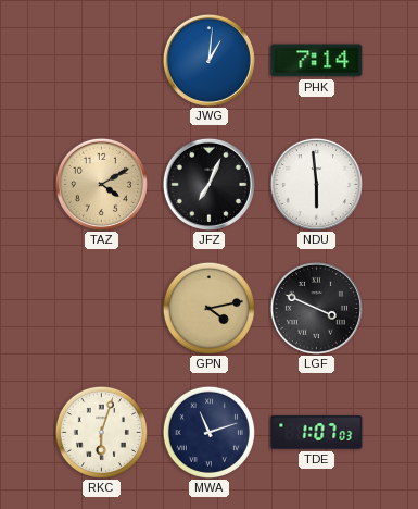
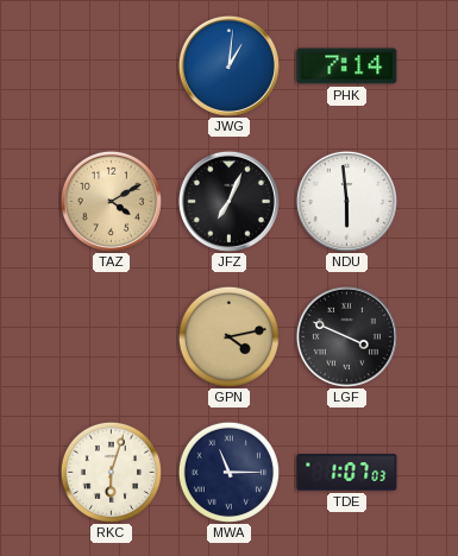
MWA: 11:12 -> 11:15
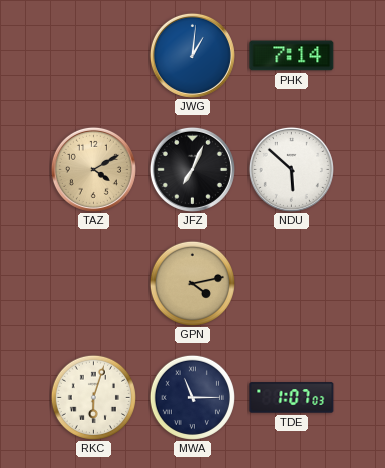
NDU: 5:59 -> 5:52
LGF: 3:49 -> none
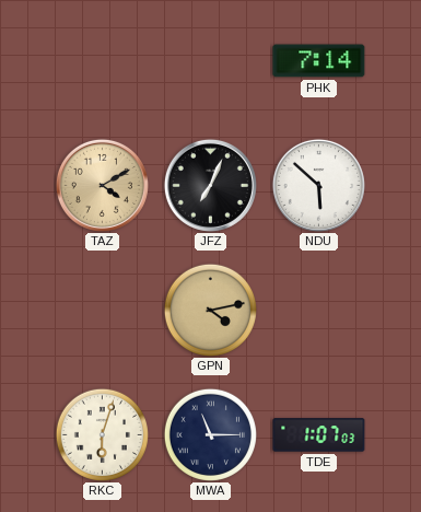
JWG: 1:01 -> none
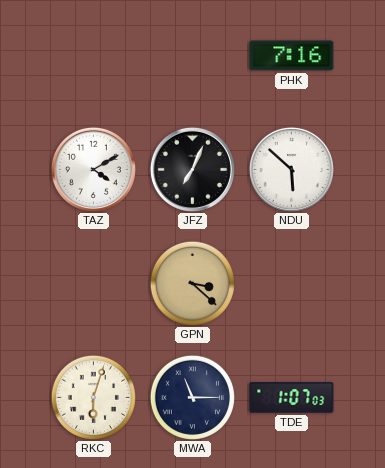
PHK: 7:14 -> 7:16
TAZ dial: champagne -> white
GPN: 4:13 -> 3:22
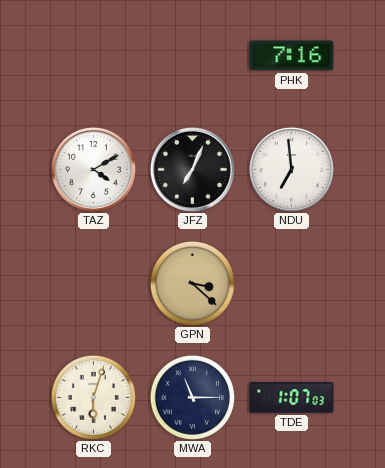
NDU: 5:52 -> 6:59
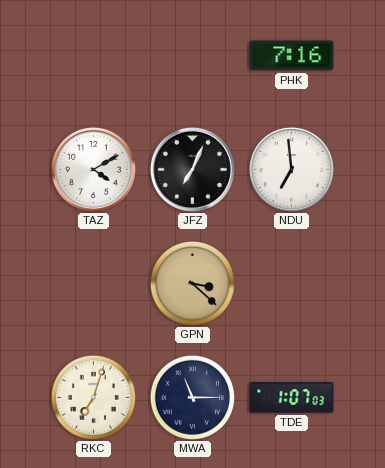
RKC: 6:03 -> 7:03
